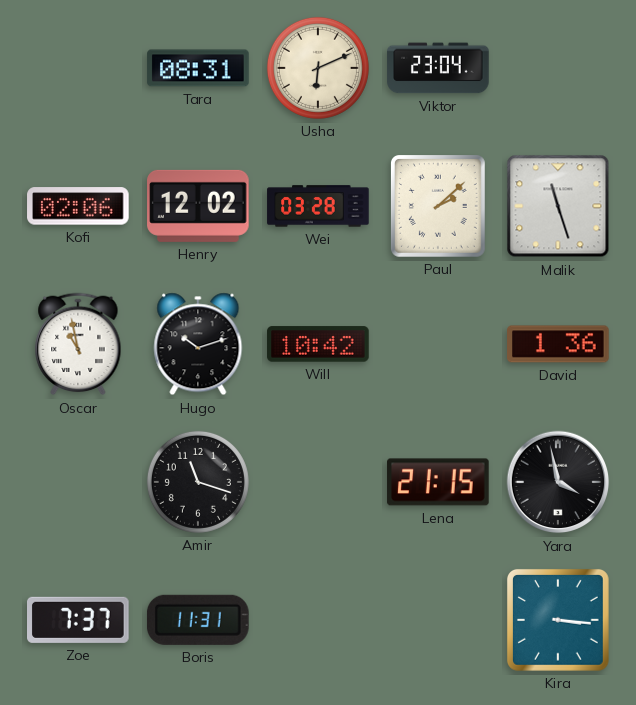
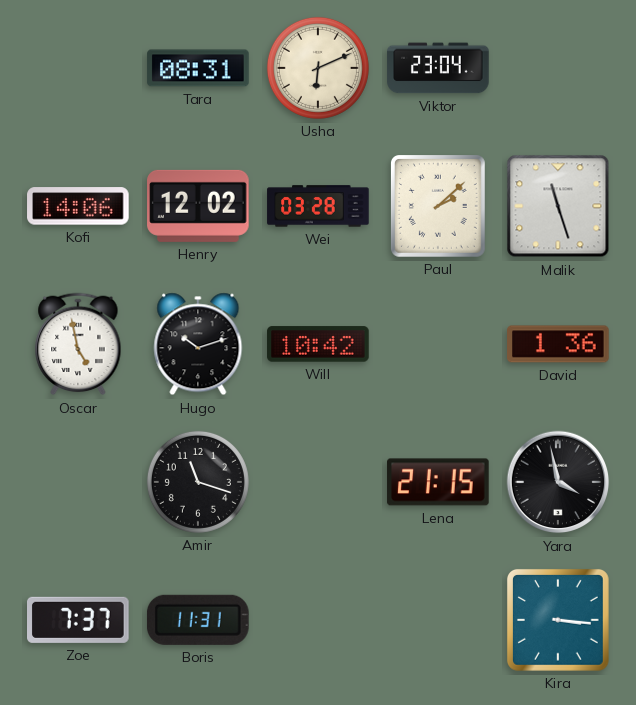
Kofi: 02:06 -> 14:06
Oscar: 10:58 -> 4:58
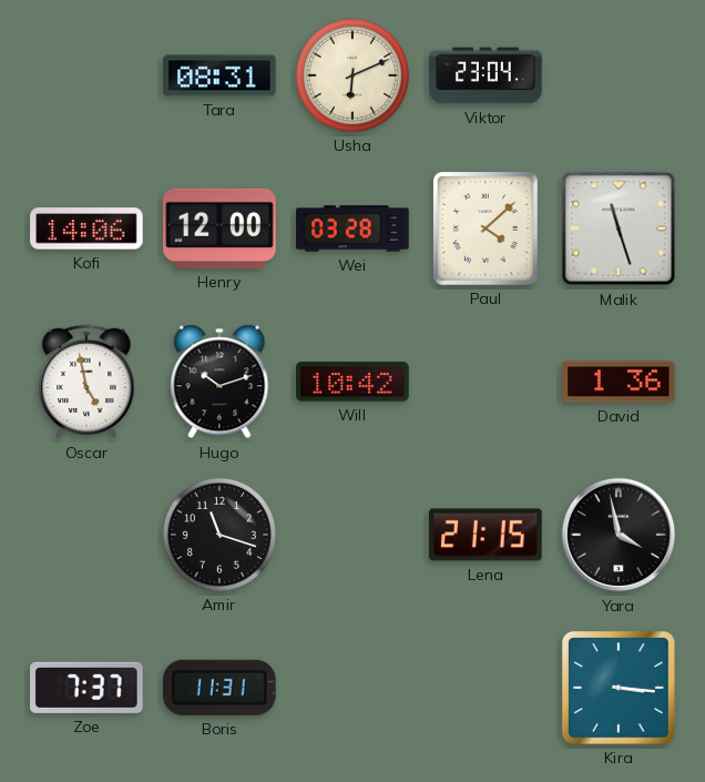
Henry: 12:02 -> 12:00
Paul: 2:08 -> 4:08
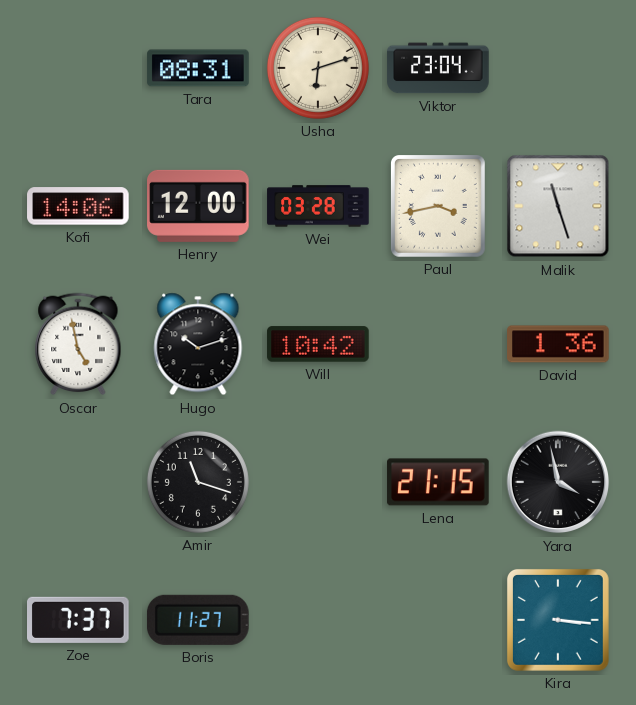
Usha: 6:11 -> 6:12
Paul: 4:08 -> 3:43
Boris: 11:31 -> 11:27
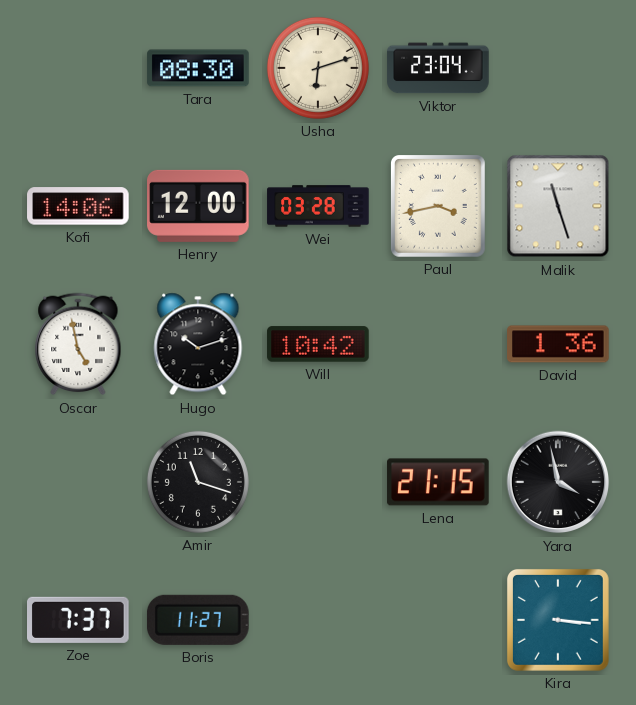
Tara: 08:31 -> 08:30
